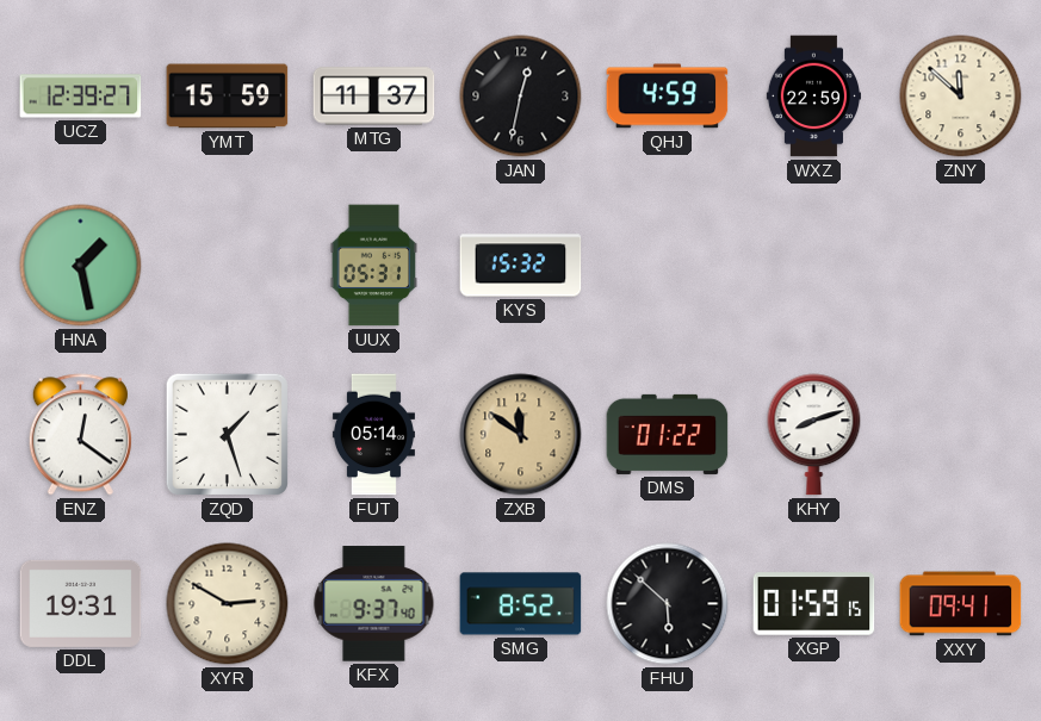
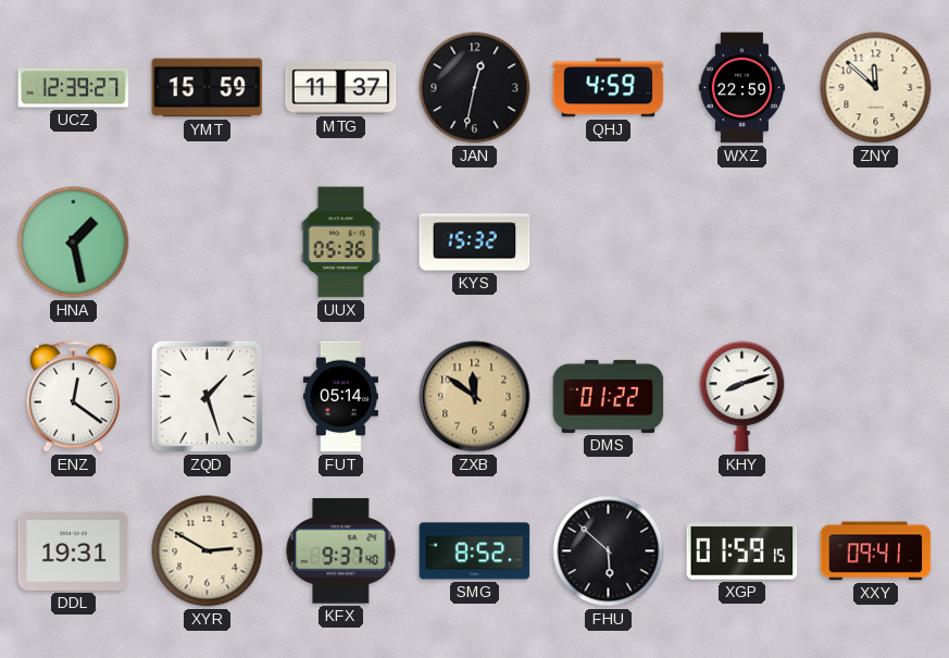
UUX: 05:31 -> 05:36
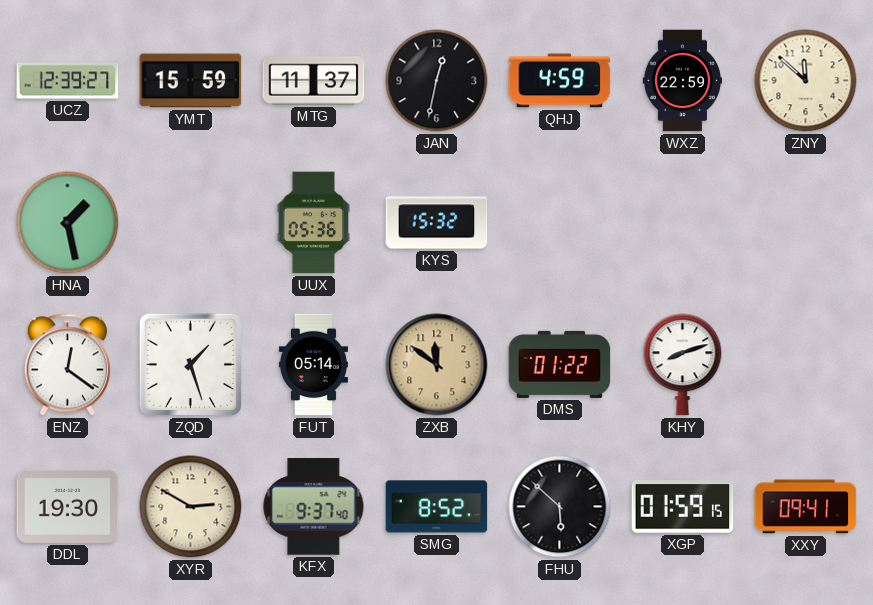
DDL: 19:31 -> 19:30
